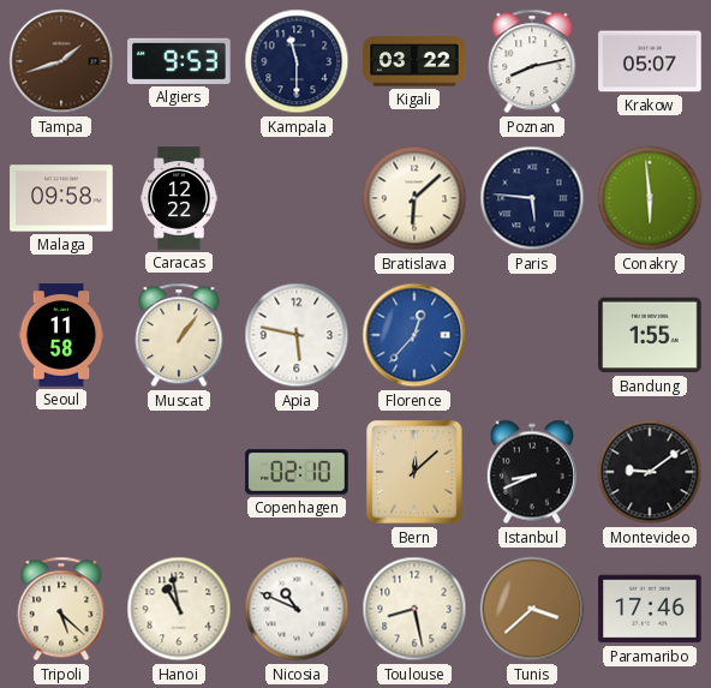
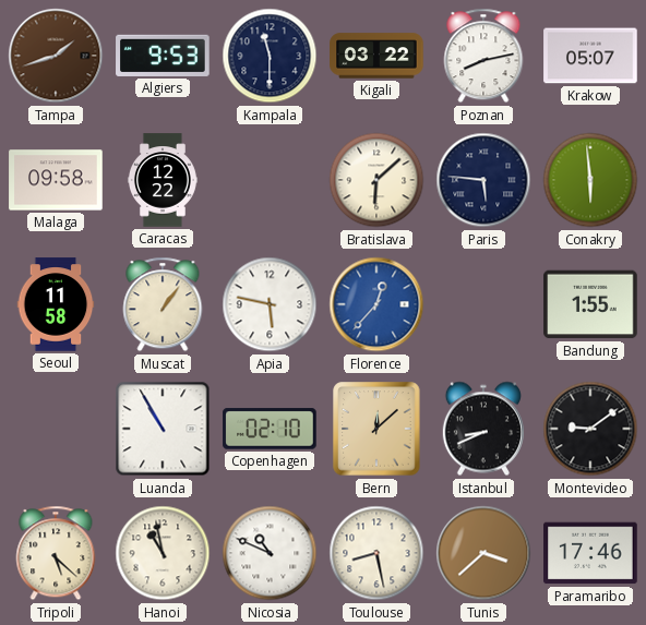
Luanda: none -> 10:55
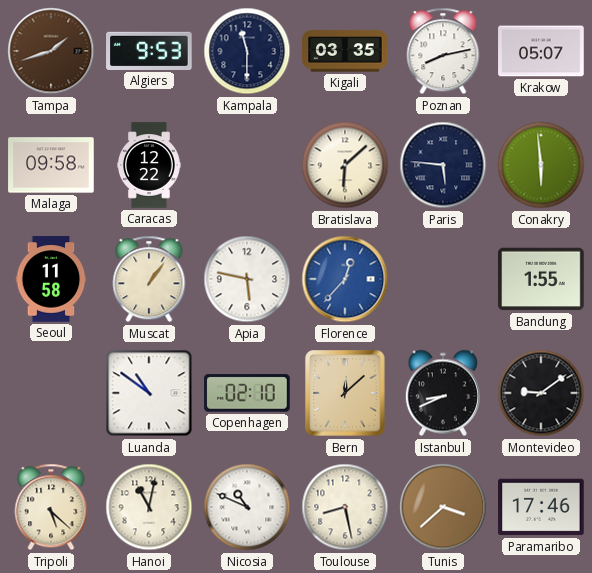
Kigali: 03:22 -> 03:35
Luanda: 10:55 -> 10:51
Hanoi: 10:58 -> 11:02
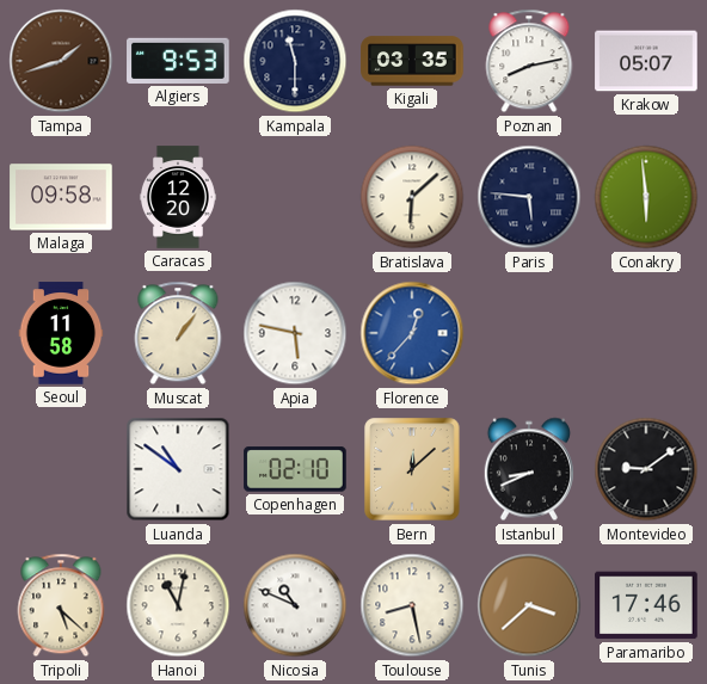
Caracas: 12:22 -> 12:20
Bandung: 1:55 -> none
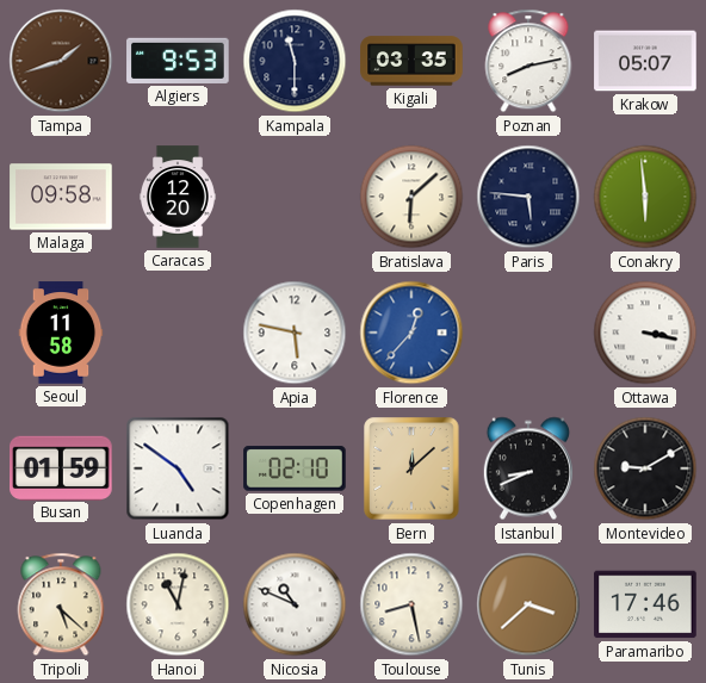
Muscat: 1:06 -> none
Ottawa: none -> 3:17
Busan: none -> 01:59
Luanda: 10:51 -> 4:51
Montevideo: 9:09 -> 9:10
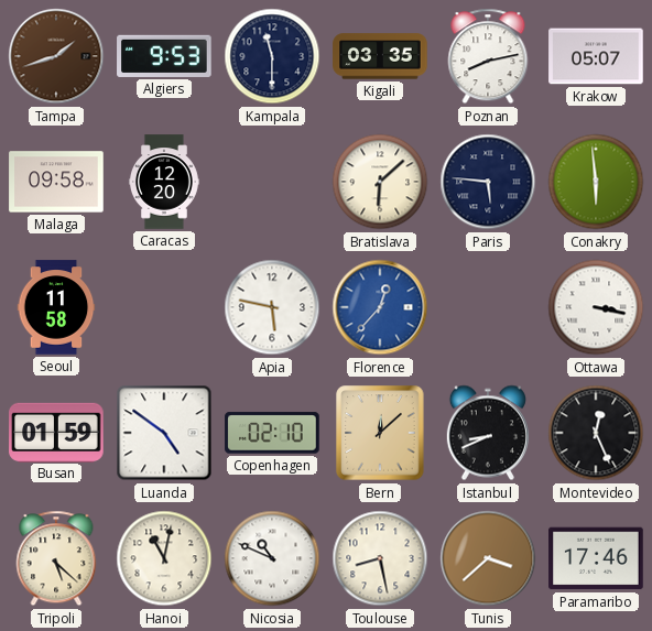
Montevideo: 9:10 -> 12:26
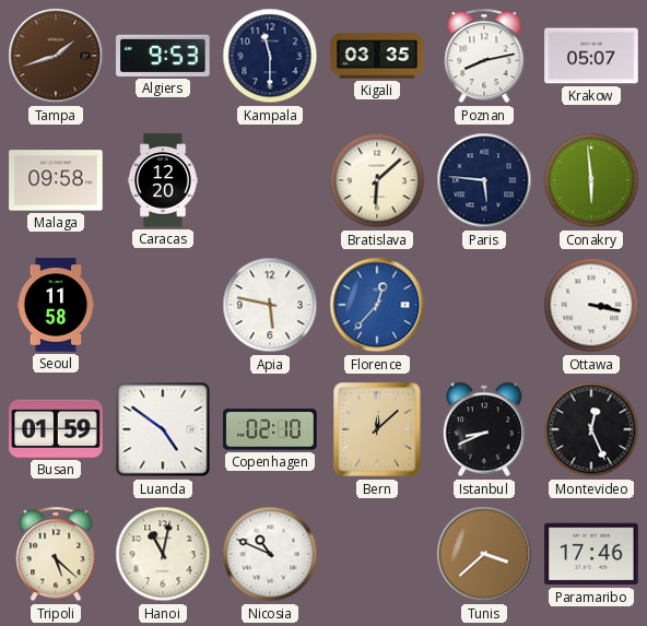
Toulouse: 8:28 -> none
